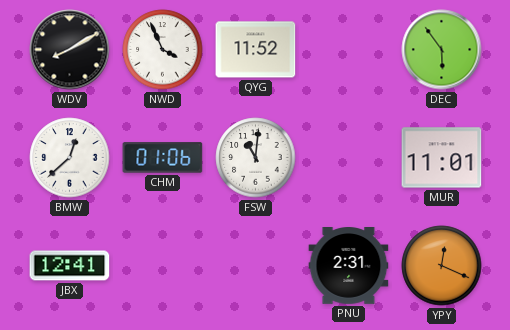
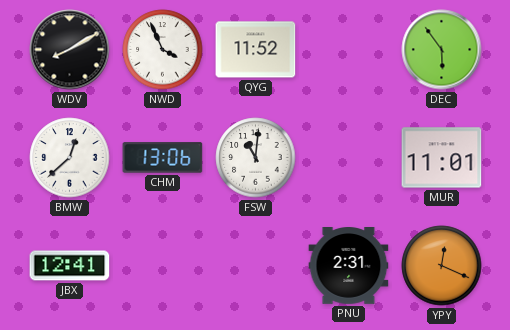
CHM: 01:06 -> 13:06
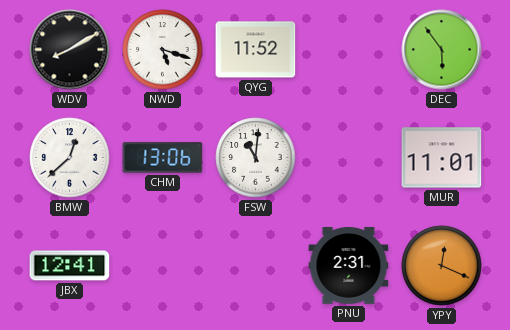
NWD: 3:56 -> 5:18
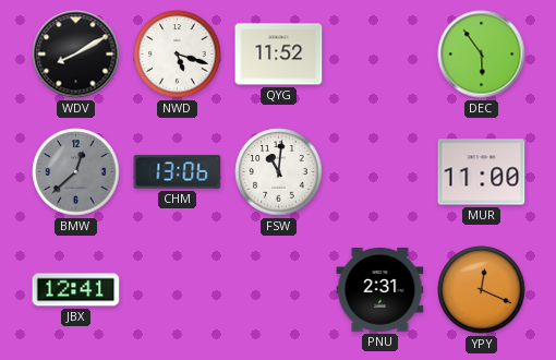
BMW dial: white -> grey
MUR: 11:01 -> 11:00
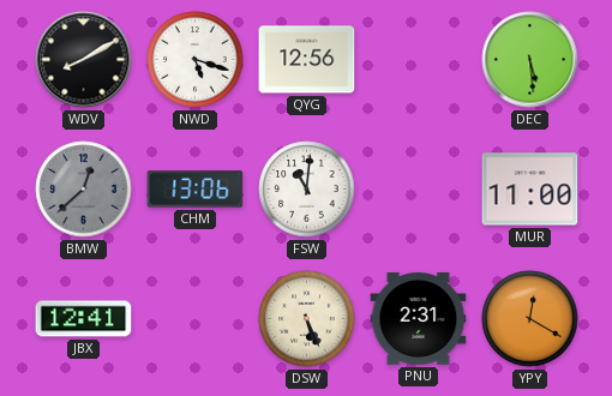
QYG: 11:52 -> 12:56
DEC: 5:54 -> 5:29
DSW: none -> 5:26
YPY: 12:19 -> 12:20
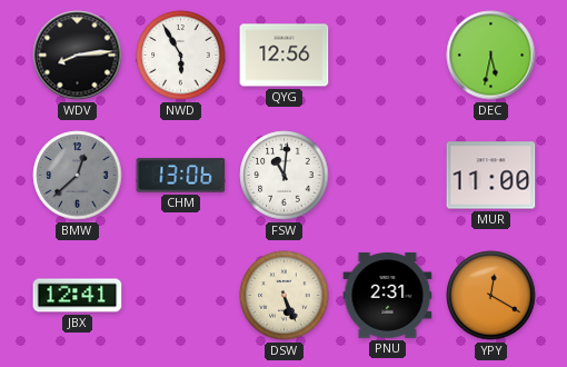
WDV: 8:10 -> 8:14
NWD: 5:18 -> 5:55
DEC: 5:29 -> 5:32
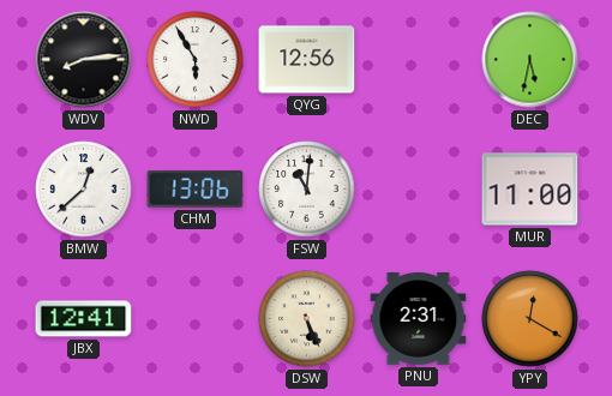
BMW dial: grey -> white
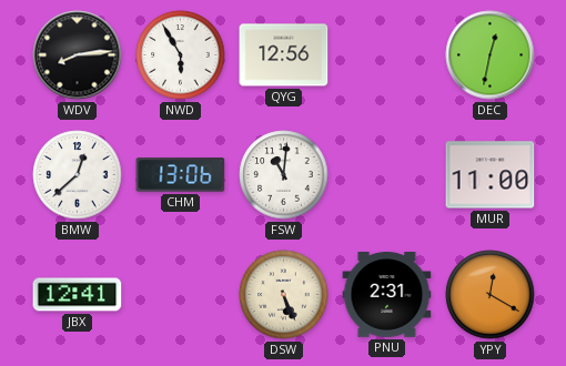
DEC: 5:32 -> 12:32
